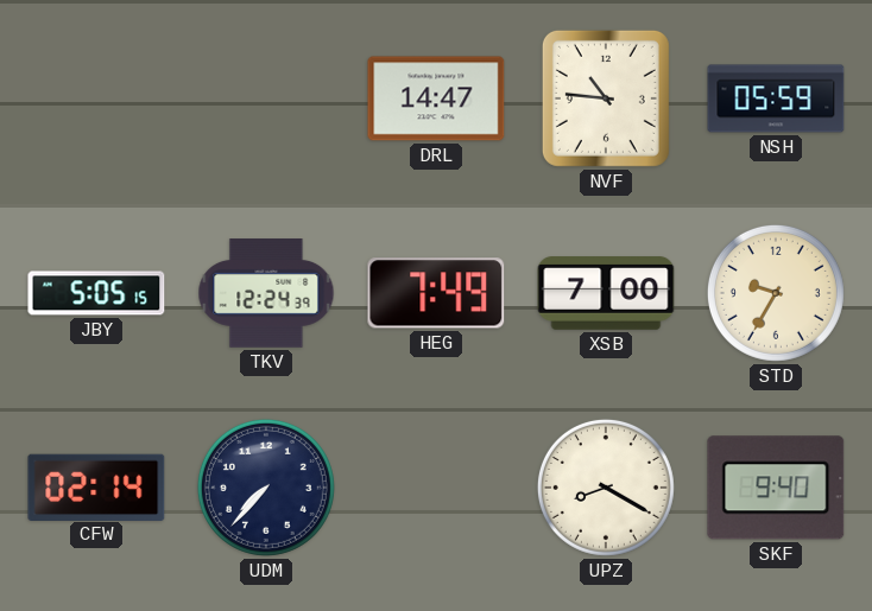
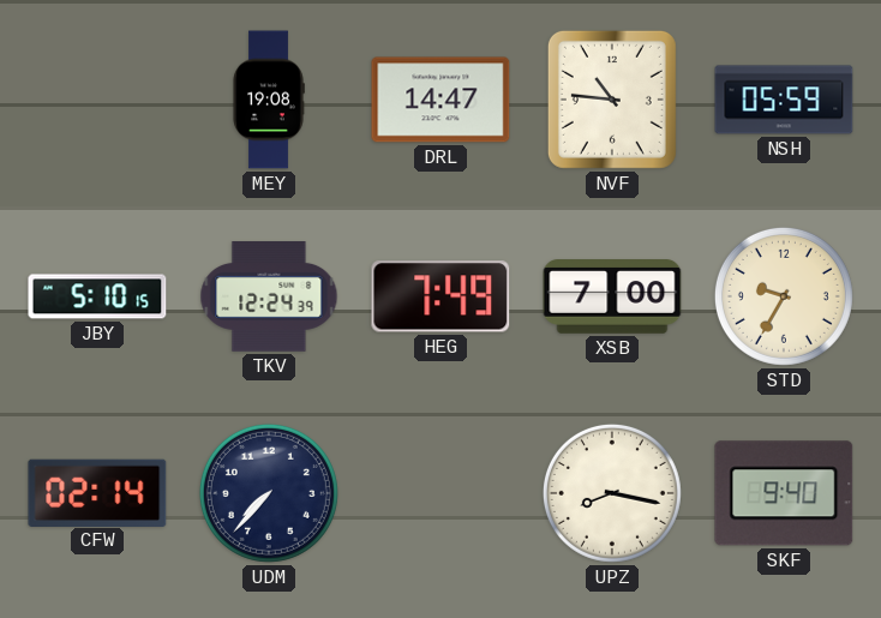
MEY: none -> 19:08
JBY: 5:05 -> 5:10
UPZ: 8:20 -> 8:17
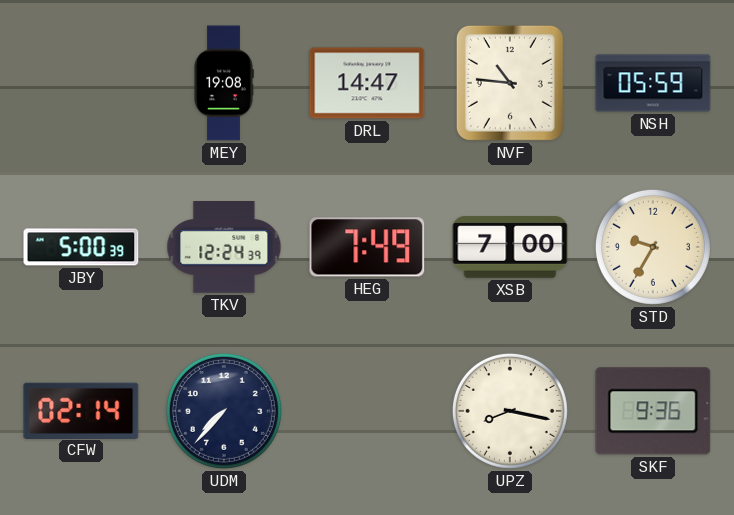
JBY: 5:10 -> 5:00
SKF: 9:40 -> 9:36
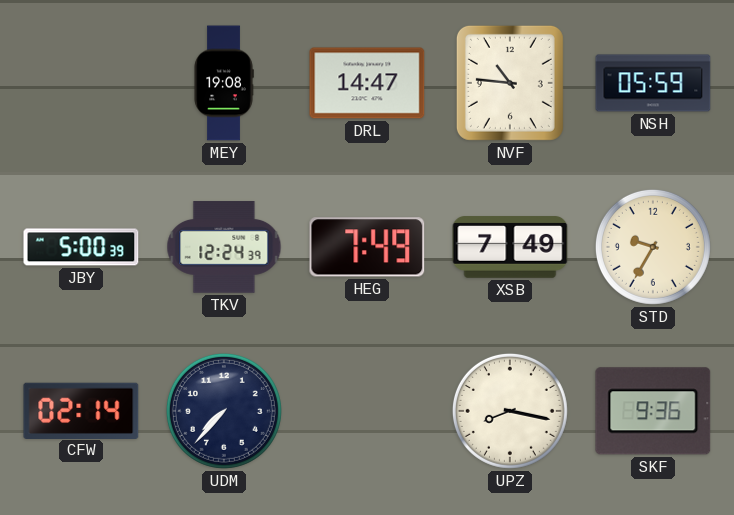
XSB: 7:00 -> 7:49
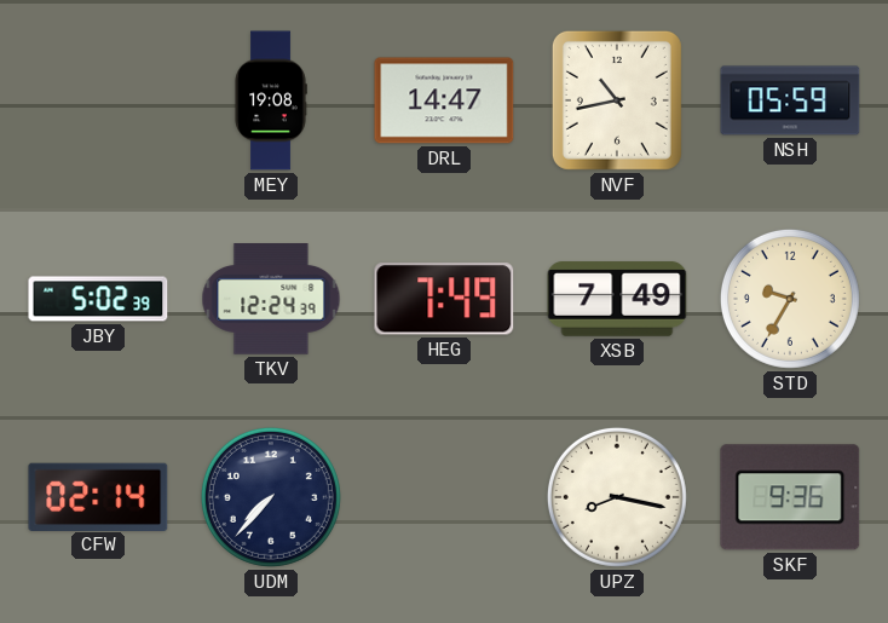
NVF: 10:46 -> 10:43
JBY: 5:00 -> 5:02
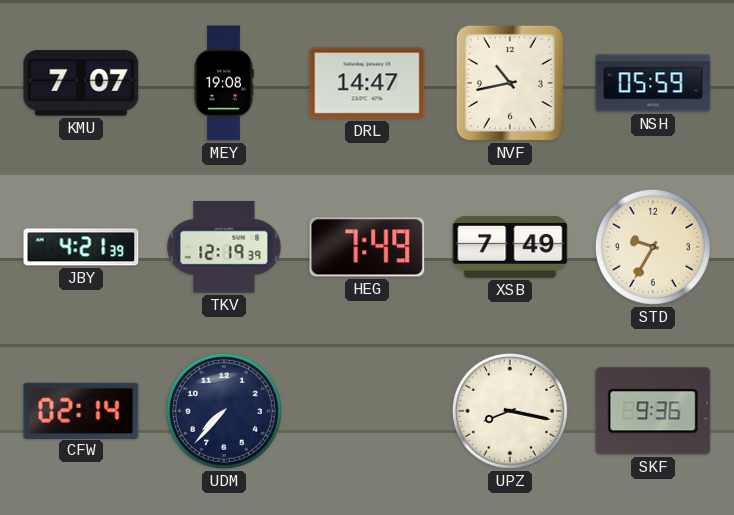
KMU: none -> 7:07
JBY: 5:02 -> 4:21
TKV: 12:24 -> 12:19
